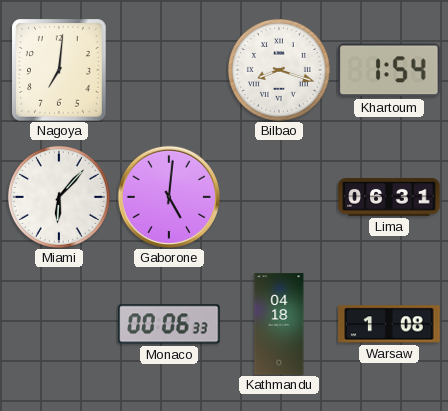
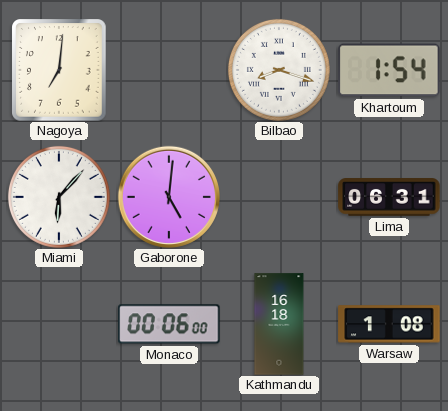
Monaco: 00:06:33 -> 00:06:00
Kathmandu: 04:18 -> 16:18
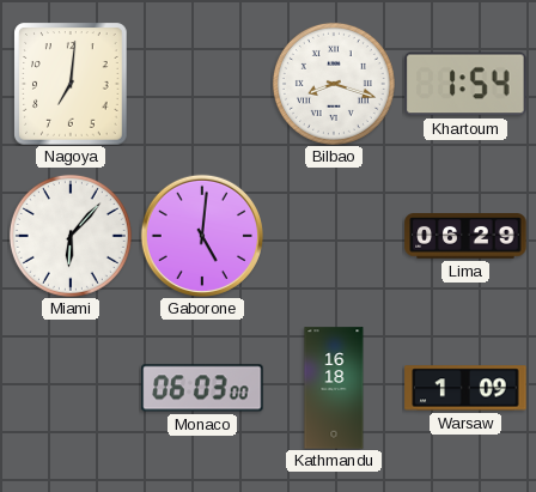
Lima: 06:31 -> 06:29
Monaco: 00:06 -> 06:03
Warsaw: 1:08 -> 1:09
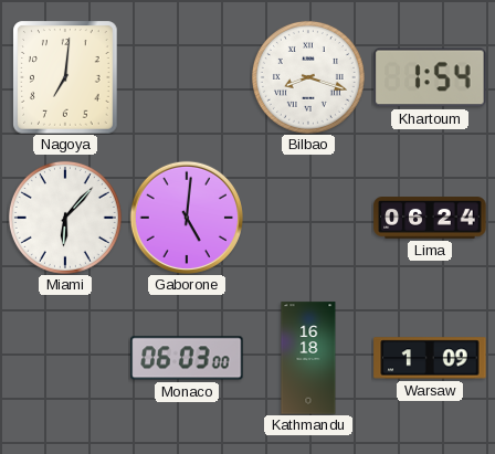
Lima: 06:29 -> 06:24
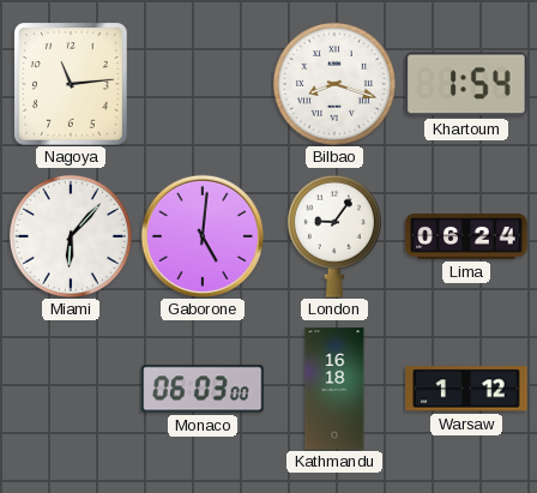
Nagoya: 7:01 -> 11:14
London: none -> 9:06
Warsaw: 1:09 -> 1:12
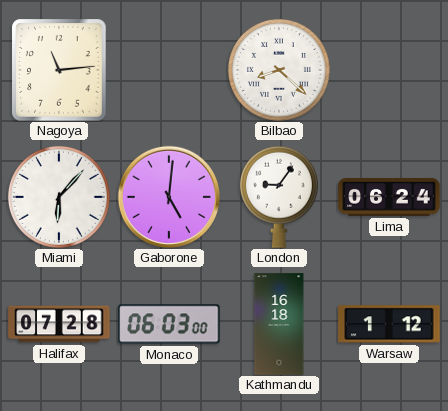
Bilbao: 8:18 -> 8:22
Khartoum: 1:54 -> none
Halifax: none -> 07:28
